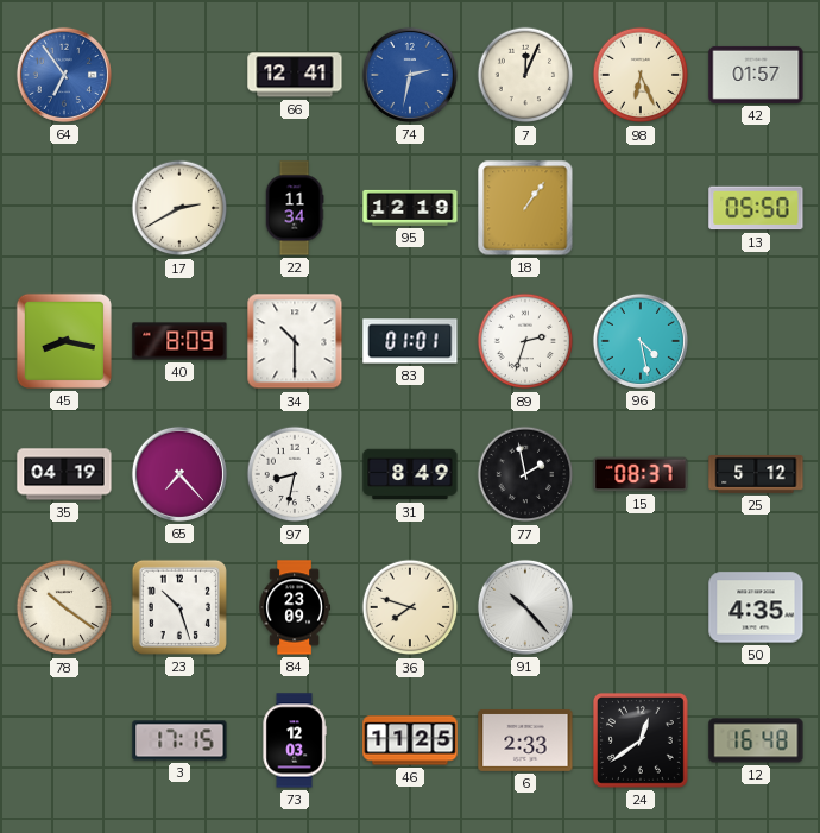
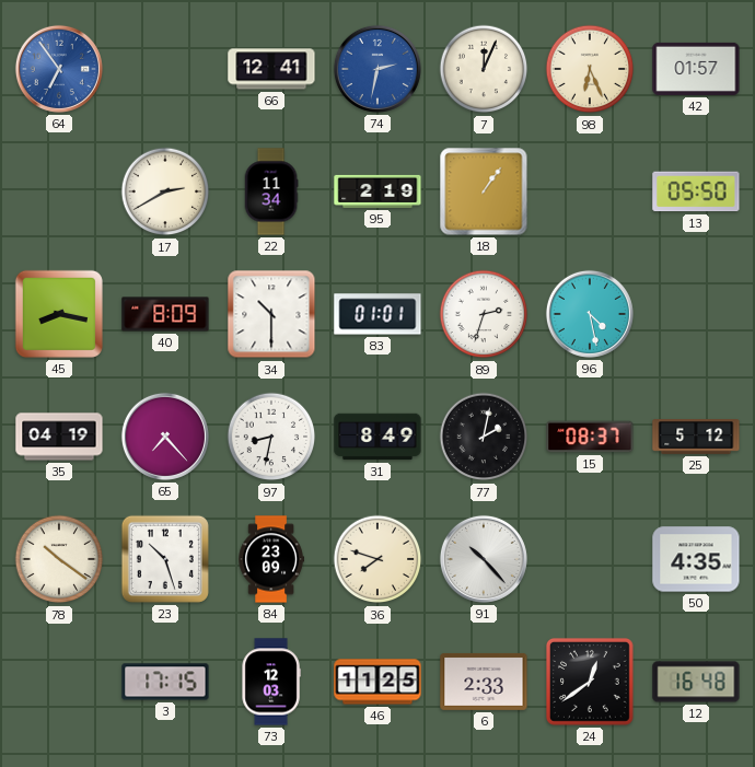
95: 12:19 -> 2:19
77: 1:58 -> 2:02
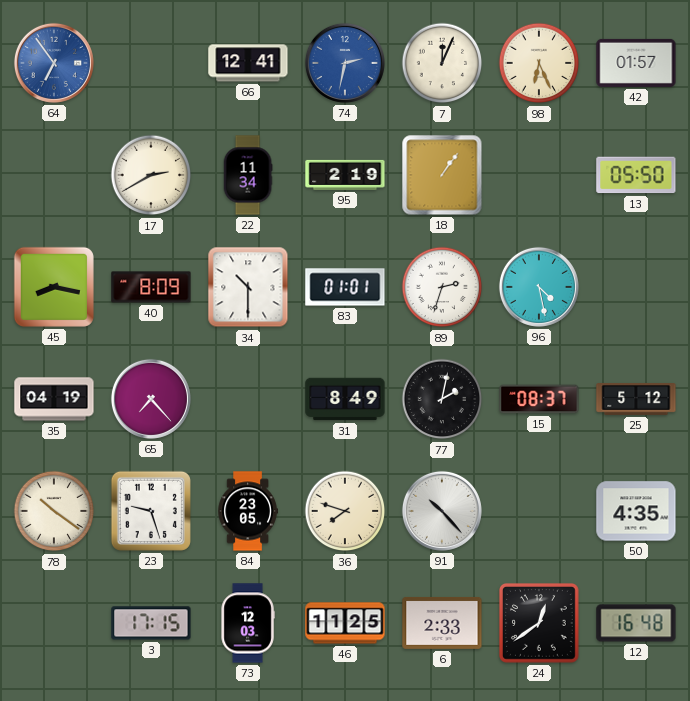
97: 8:32 -> none
23: 10:27 -> 9:27
84: 23:09 -> 23:05
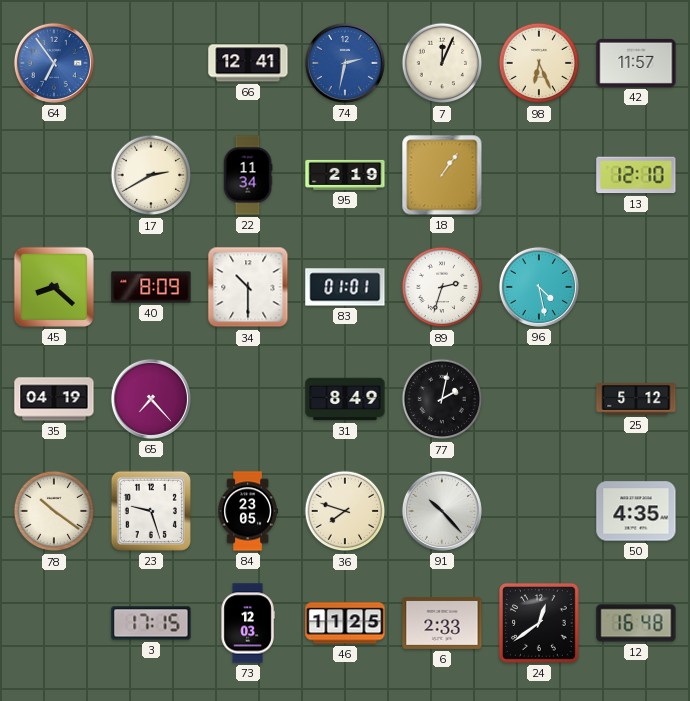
42: 01:57 -> 11:57
13: 05:50 -> 12:10
45: 8:17 -> 8:22
15: 08:37 -> none
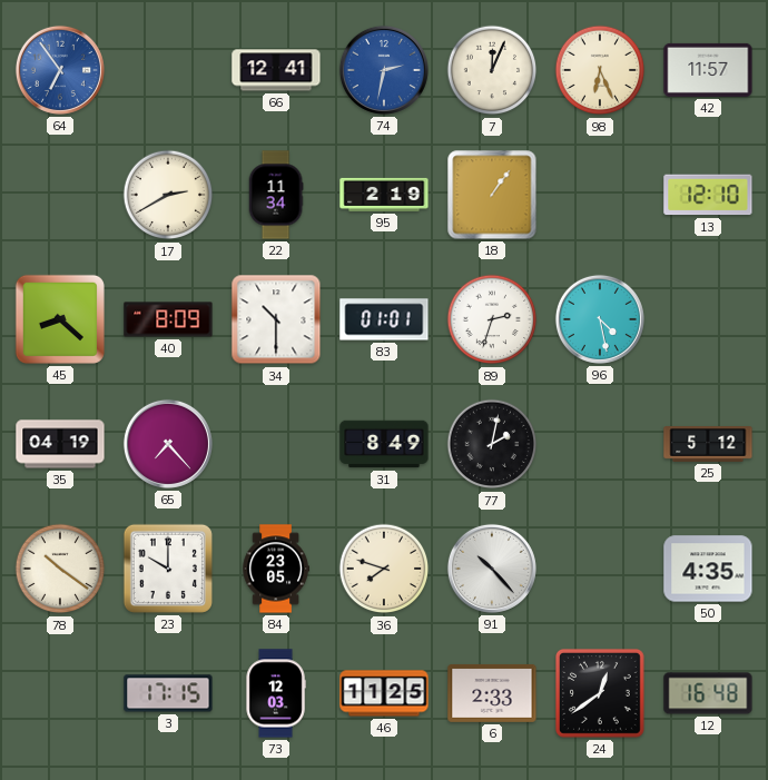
23: 9:27 -> 10:00
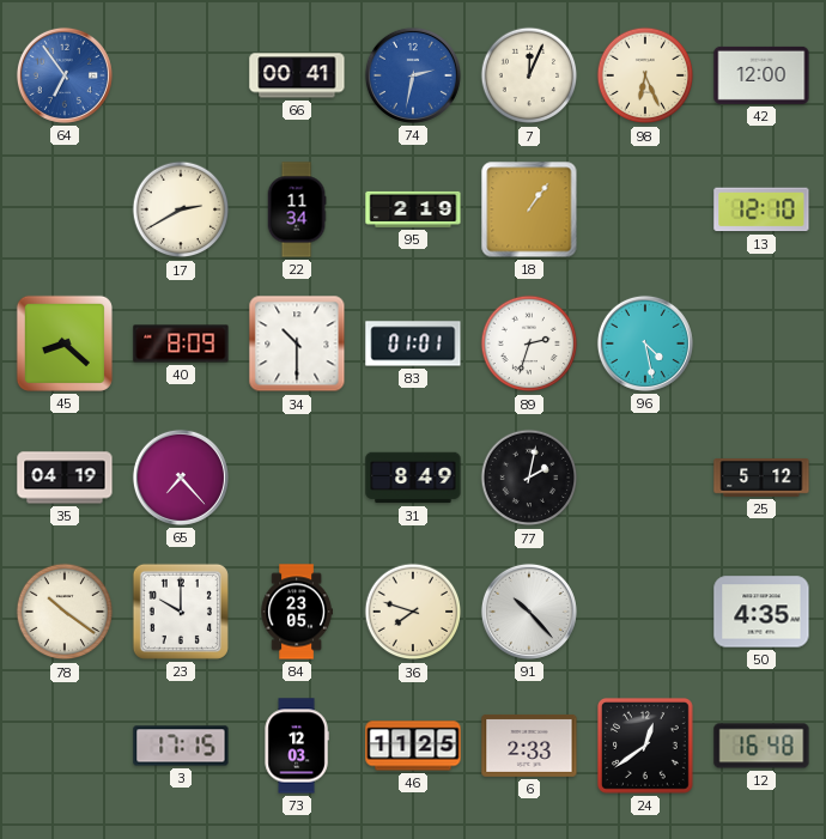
66: 12:41 -> 00:41
42: 11:57 -> 12:00
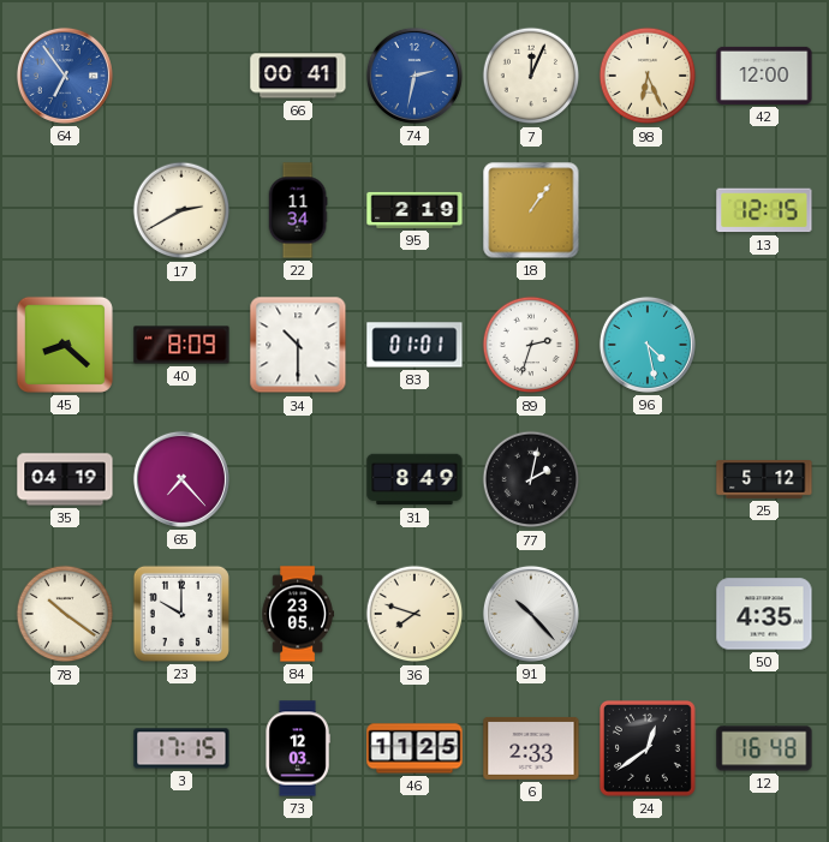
13: 12:10 -> 12:15
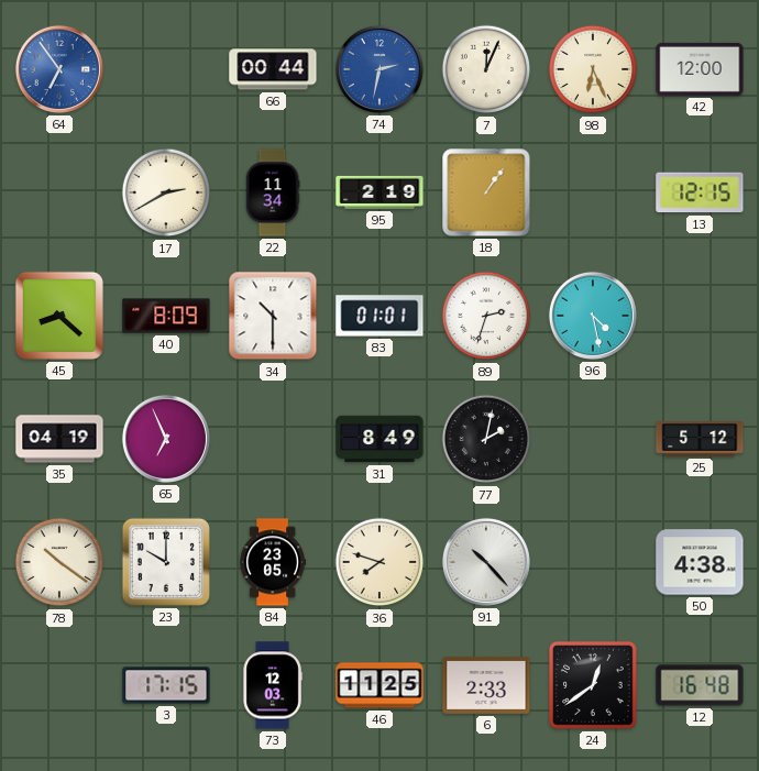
66: 00:41 -> 00:44
65: 7:23 -> 6:56
50: 4:35 -> 4:38
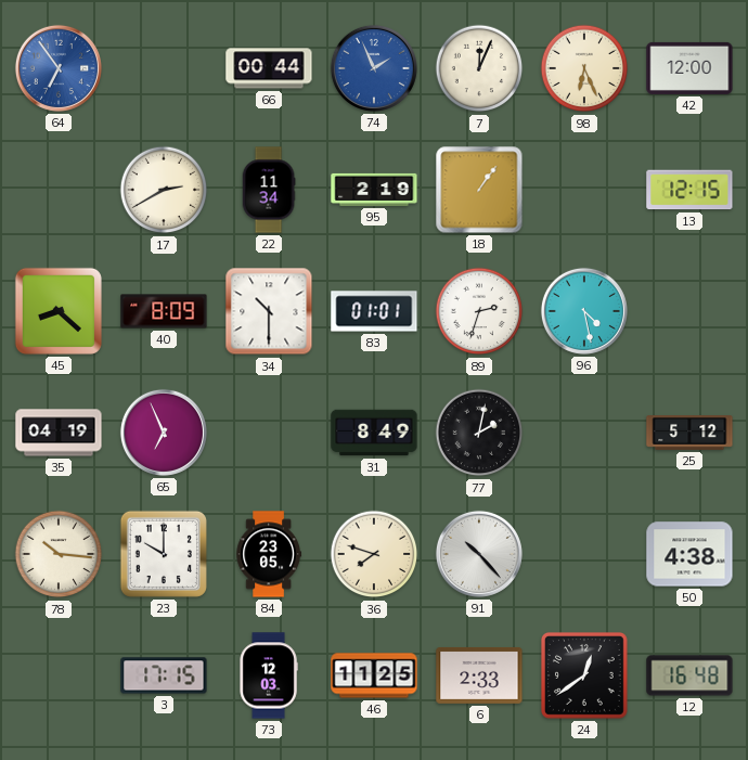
74: 2:32 -> 1:56
78: 10:21 -> 10:16
